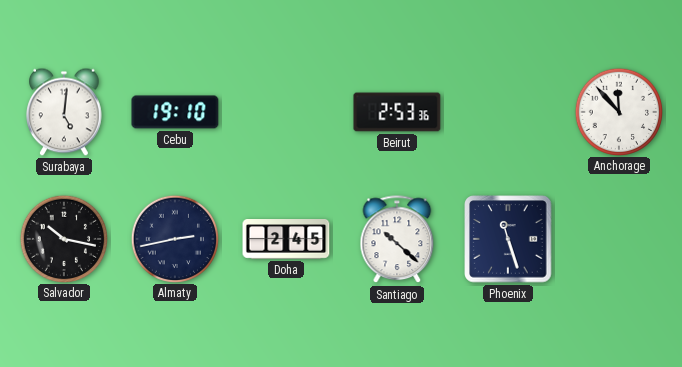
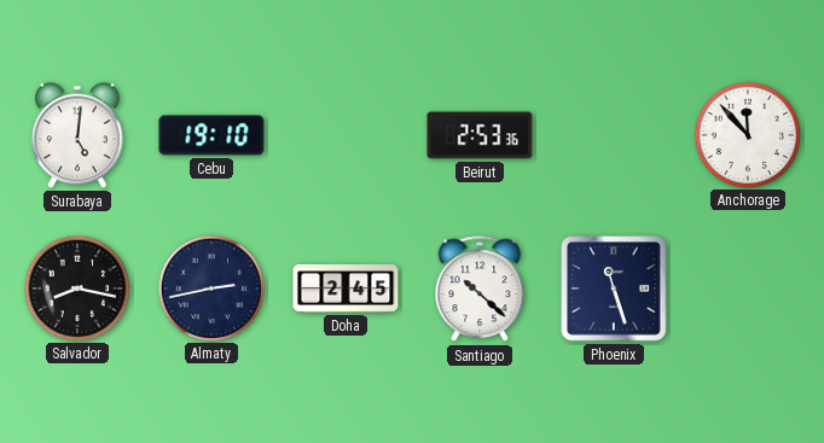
Salvador: 10:17 -> 8:17
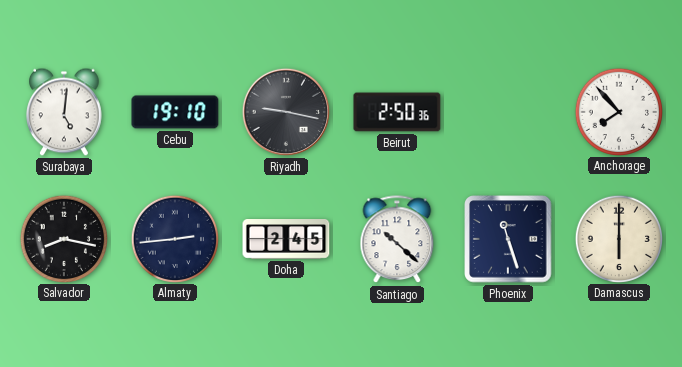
Riyadh: none -> 9:17
Beirut: 2:53 -> 2:50
Anchorage: 11:53 -> 7:53
Almaty: 2:43 -> 2:44
Damascus: none -> 6:00
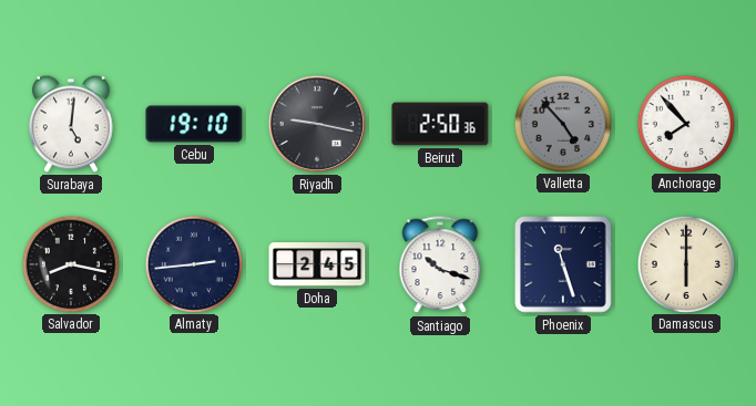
Valletta: none -> 4:53
Santiago: 10:22 -> 10:18
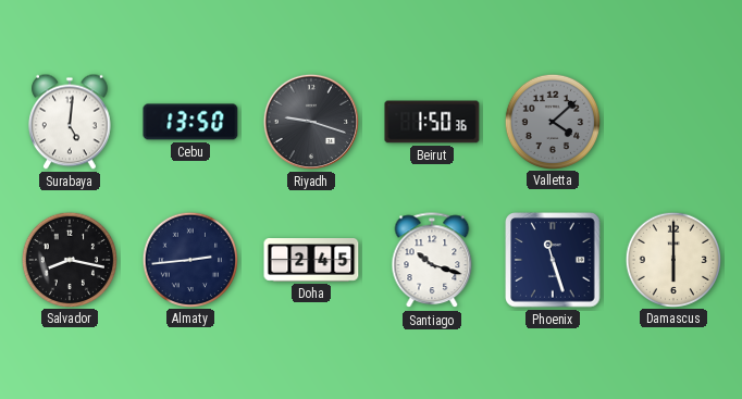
Cebu: 19:10 -> 13:50
Riyadh: 9:17 -> 9:18
Beirut: 2:50 -> 1:50
Valletta: 4:53 -> 4:08
Anchorage: 7:53 -> none
